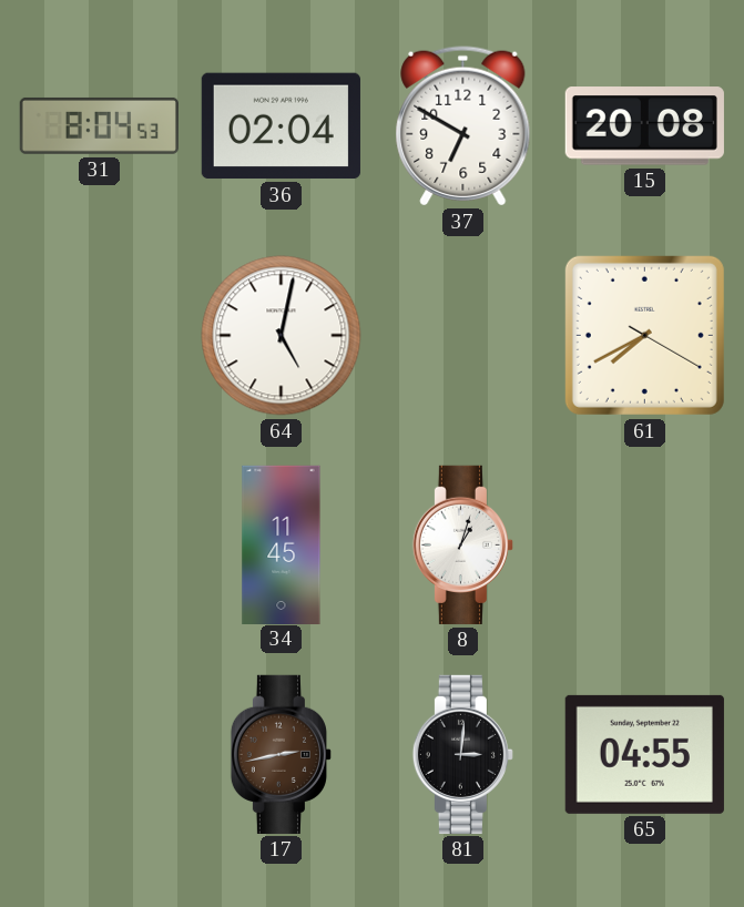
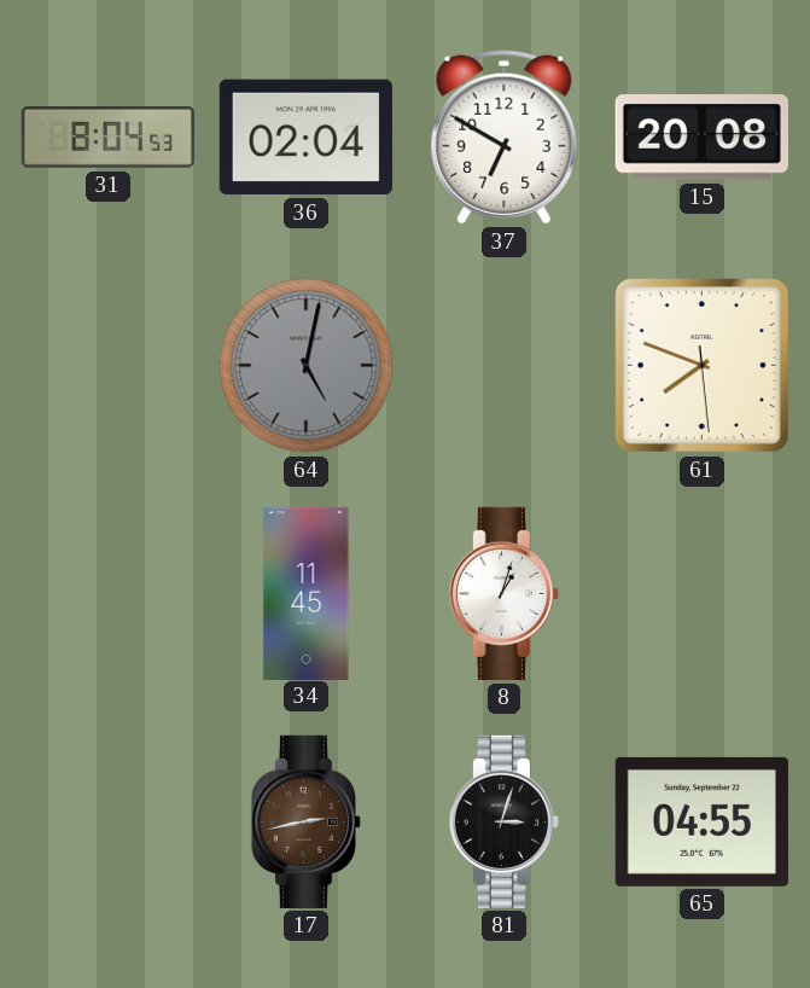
64 dial: white -> grey
61: 7:40 -> 7:48
81: 3:01 -> 3:03
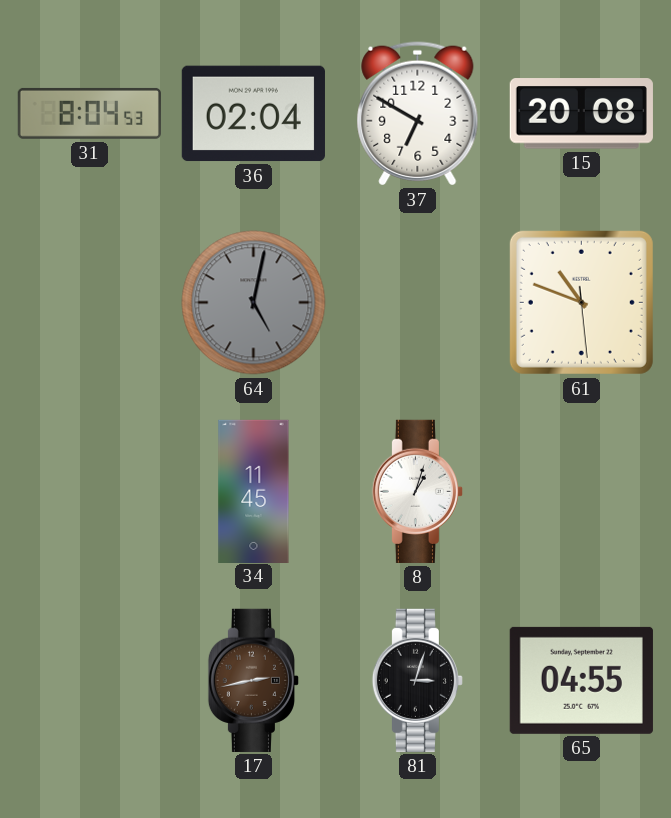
61: 7:48 -> 10:48
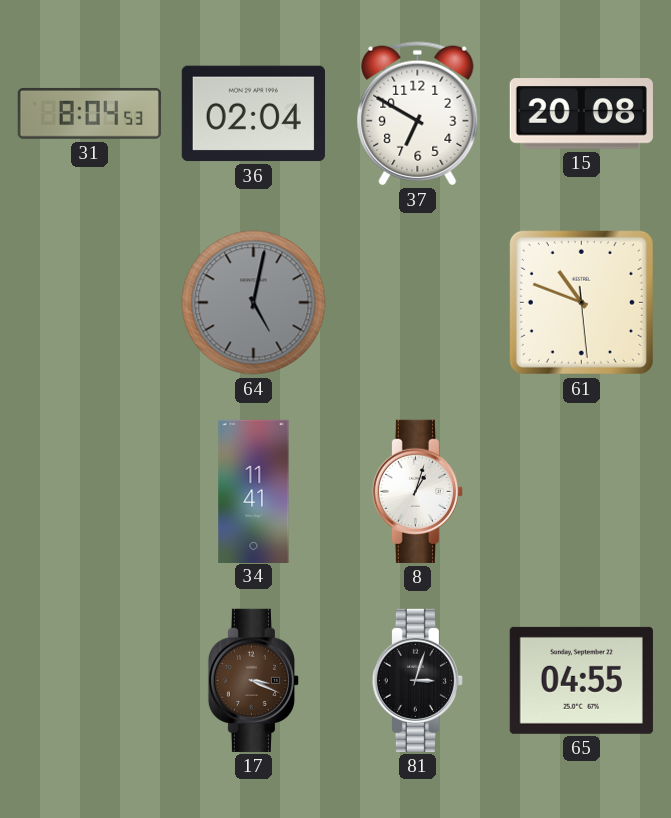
34: 11:45 -> 11:41
17: 2:43 -> 3:19
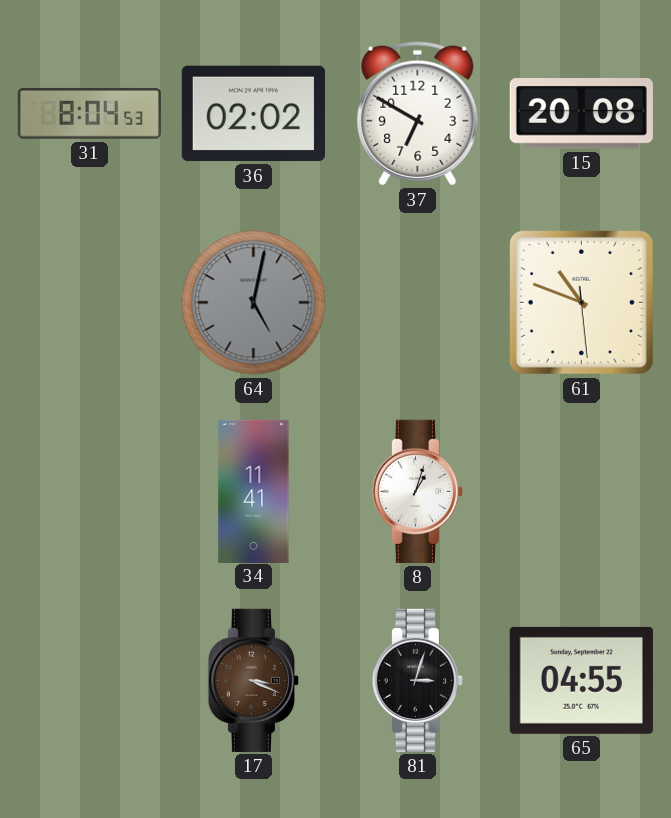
36: 02:04 -> 02:02
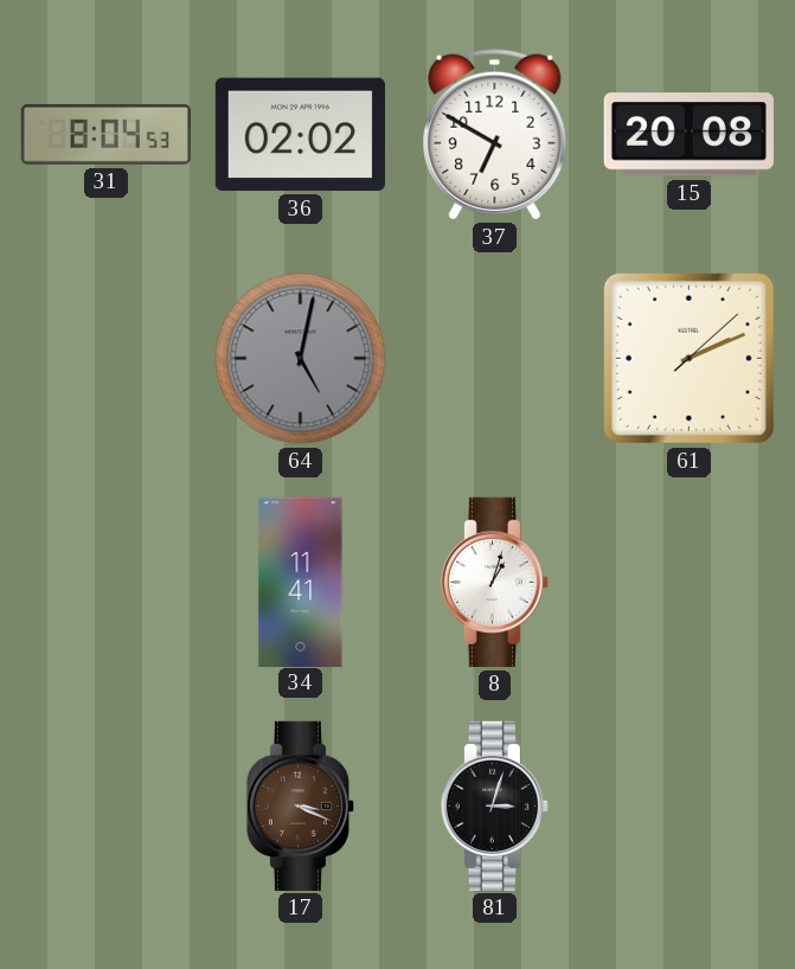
61: 10:48 -> 2:11
65: 04:55 -> none
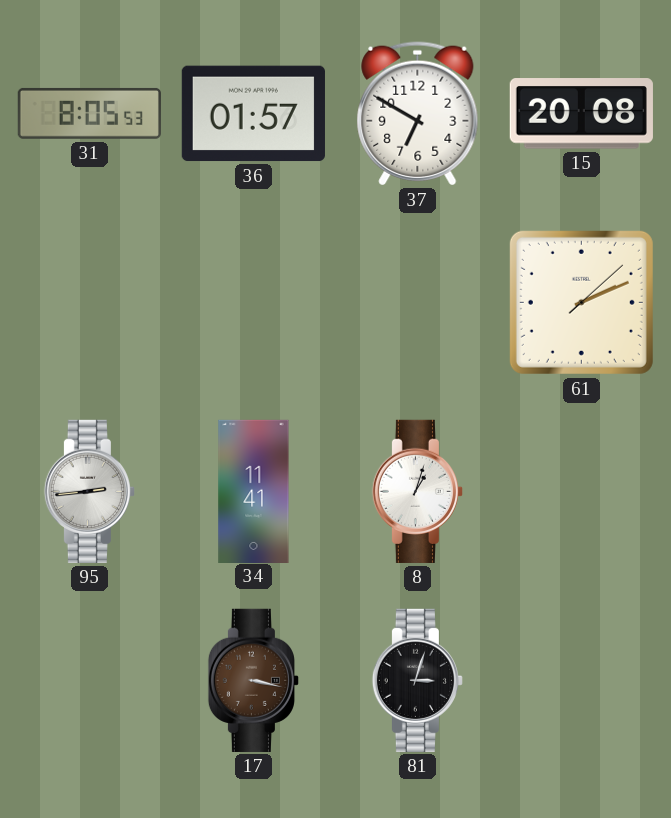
31: 8:04 -> 8:05
36: 02:02 -> 01:57
64: 5:02 -> none
95: none -> 2:44
17: 3:19 -> 3:17
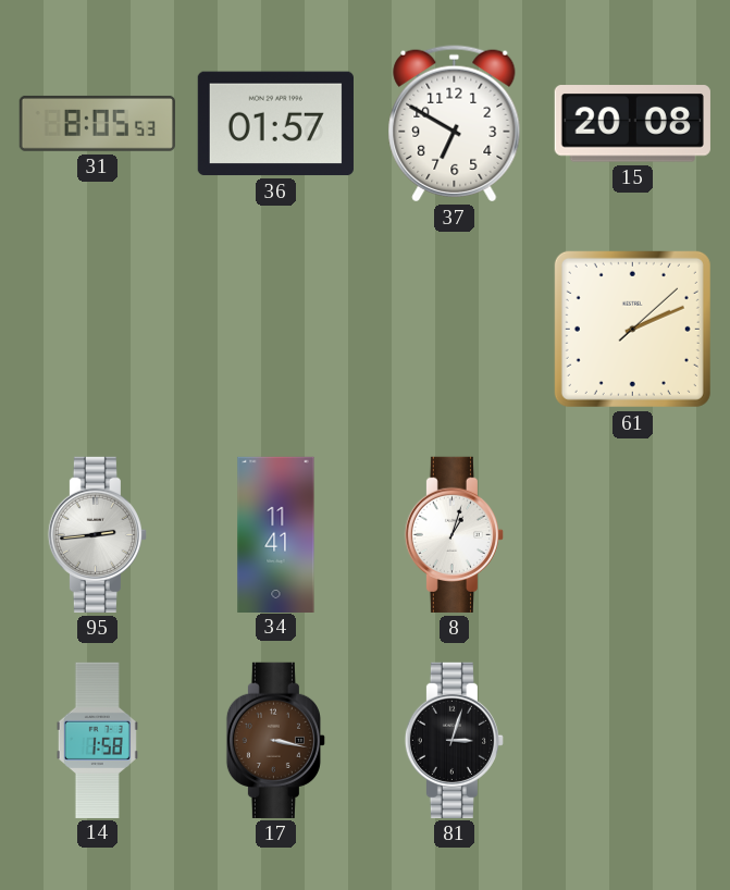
14: none -> 1:58
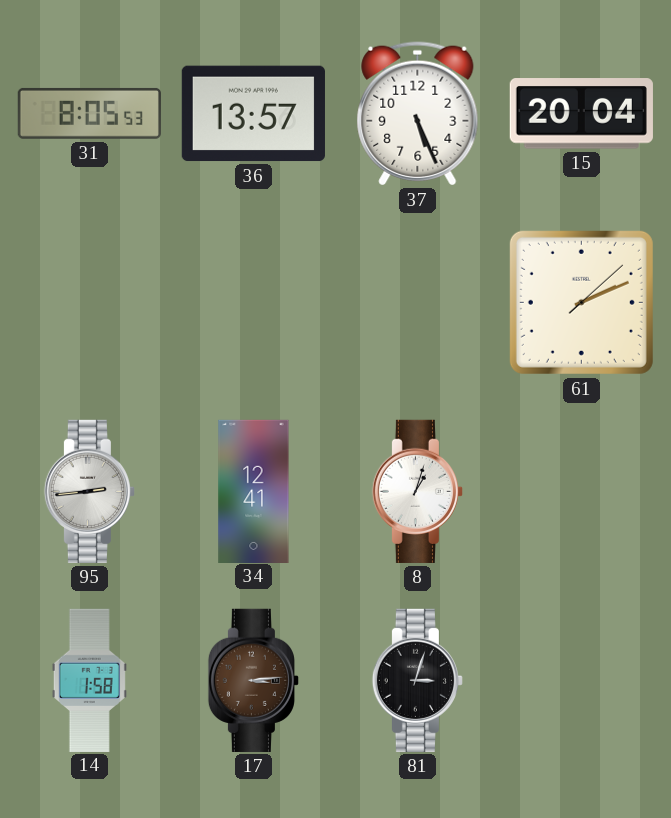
36: 01:57 -> 13:57
37: 6:50 -> 5:26
15: 20:08 -> 20:04
34: 11:41 -> 12:41
17: 3:17 -> 3:14
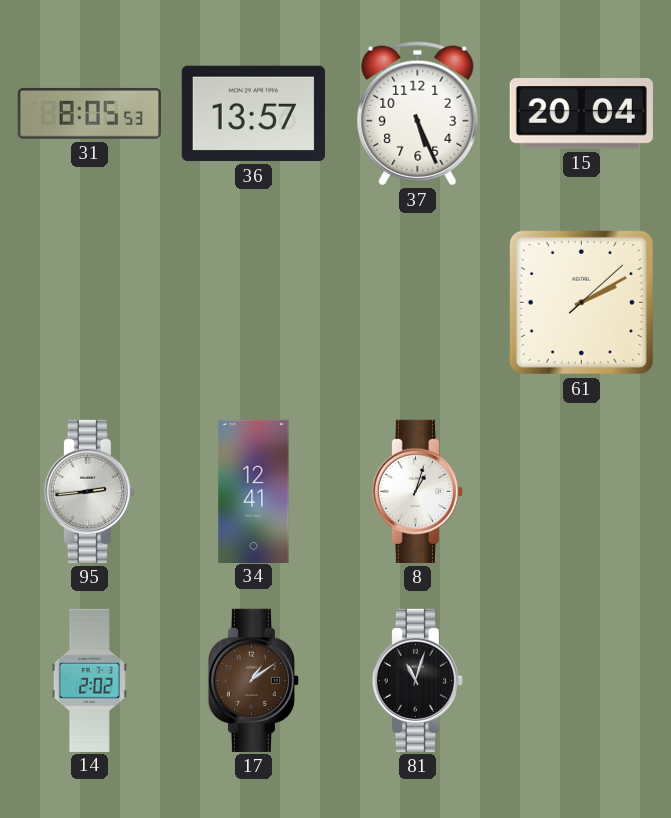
61: 2:11 -> 2:10
14: 1:58 -> 2:02
17: 3:14 -> 1:09
81: 3:03 -> 11:03
